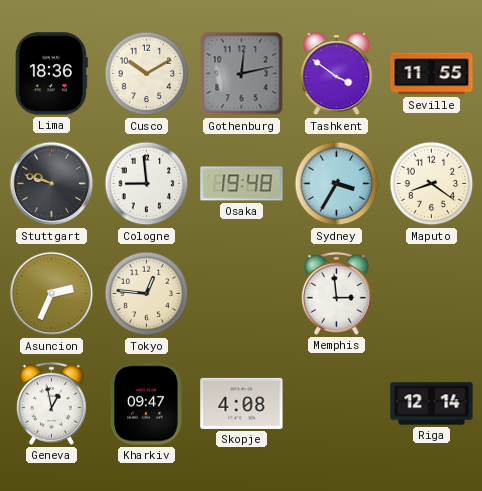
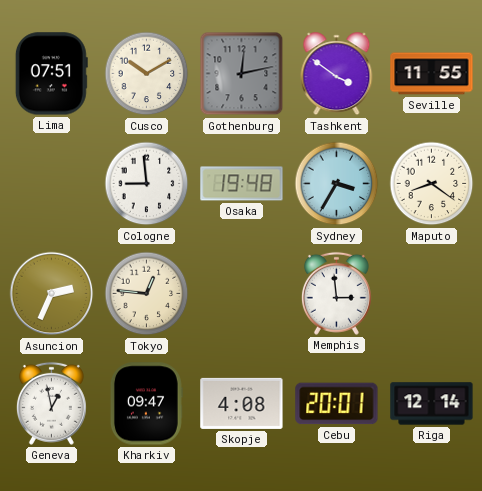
Lima: 18:36 -> 07:51
Stuttgart: 9:48 -> none
Cebu: none -> 20:01
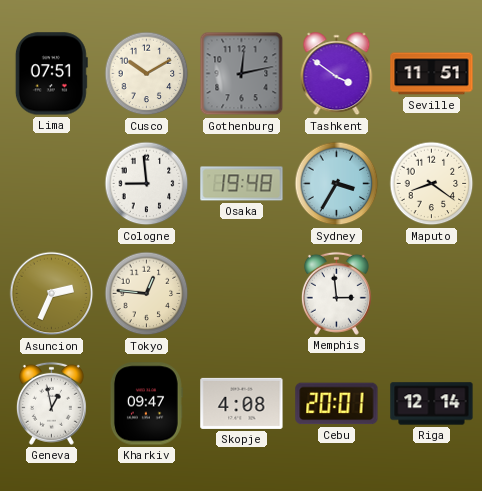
Seville: 11:55 -> 11:51
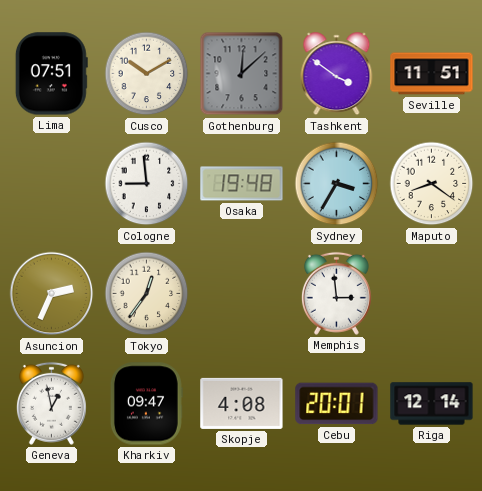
Gothenburg: 12:13 -> 12:08
Tokyo: 12:46 -> 12:36
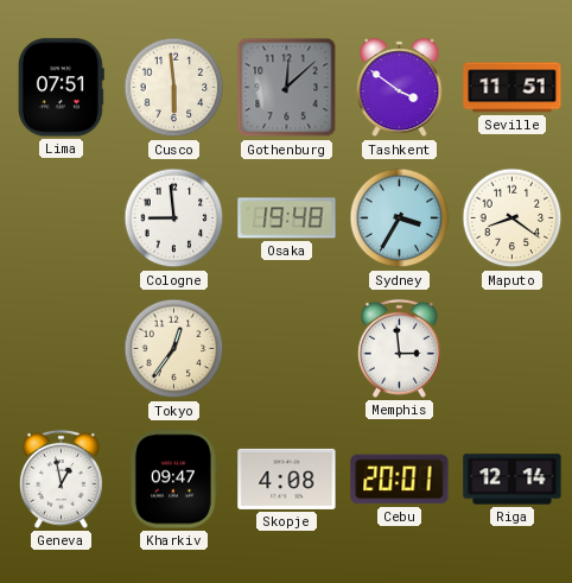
Cusco: 10:10 -> 5:59
Asuncion: 2:34 -> none
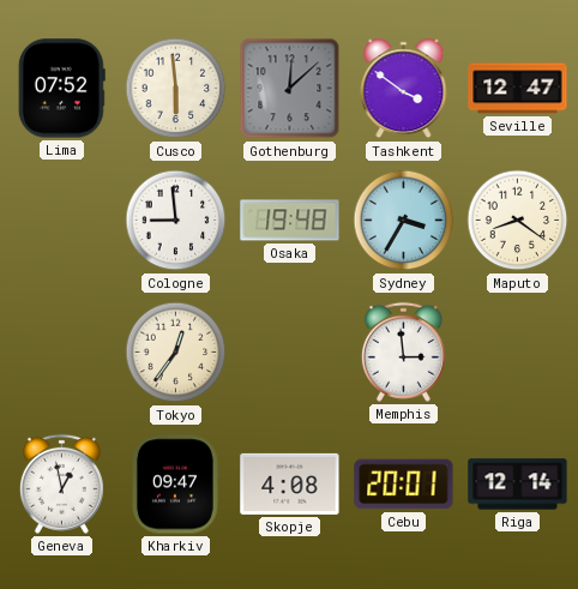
Lima: 07:51 -> 07:52
Seville: 11:51 -> 12:47
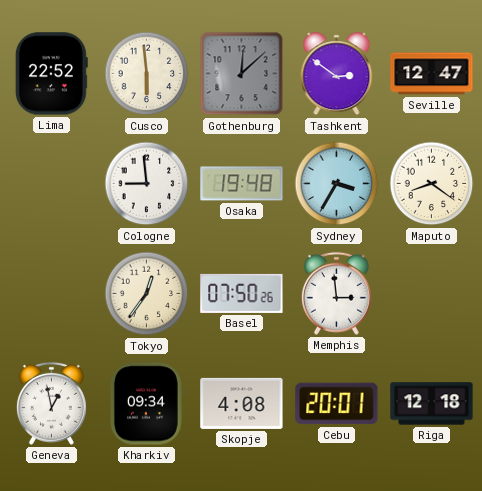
Lima: 07:52 -> 22:52
Tashkent: 3:51 -> 2:51
Basel: none -> 07:50
Kharkiv: 09:47 -> 09:34
Riga: 12:14 -> 12:18
